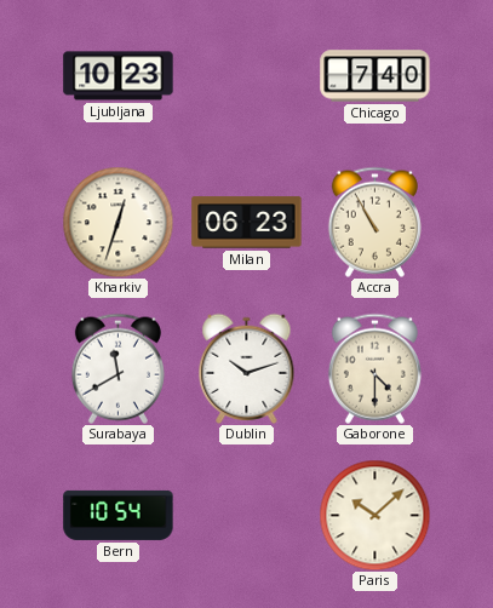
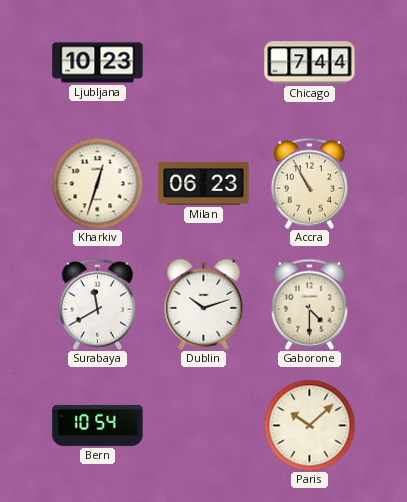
Chicago: 7:40 -> 7:44
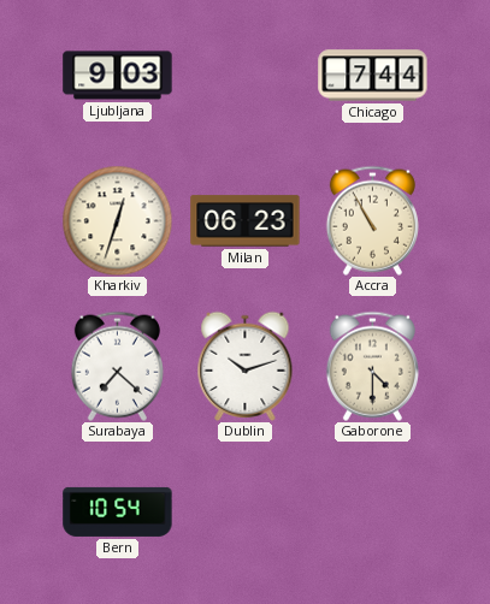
Ljubljana: 10:23 -> 9:03
Surabaya: 11:40 -> 7:22
Paris: 10:08 -> none
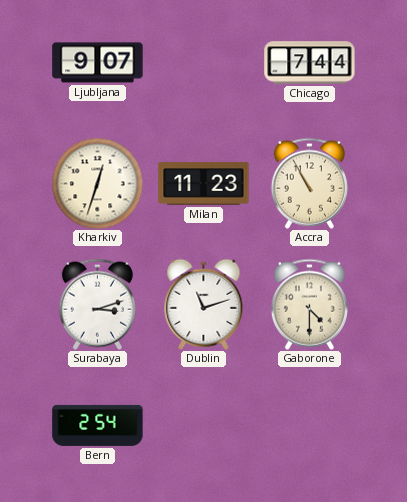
Ljubljana: 9:03 -> 9:07
Milan: 06:23 -> 11:23
Surabaya: 7:22 -> 3:12
Dublin: 10:12 -> 11:12
Bern: 10:54 -> 2:54
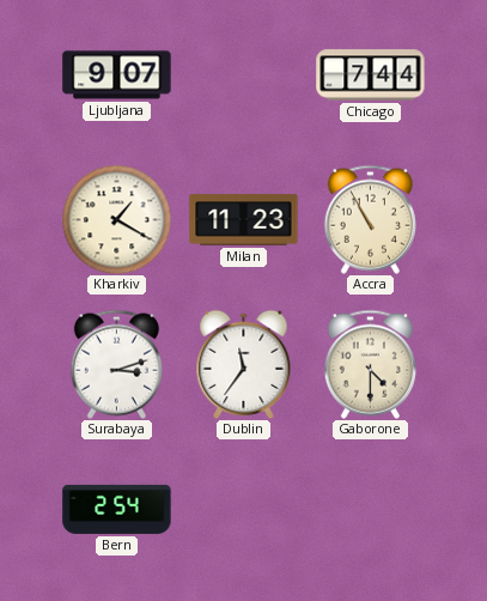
Kharkiv: 12:33 -> 1:20
Dublin: 11:12 -> 11:36
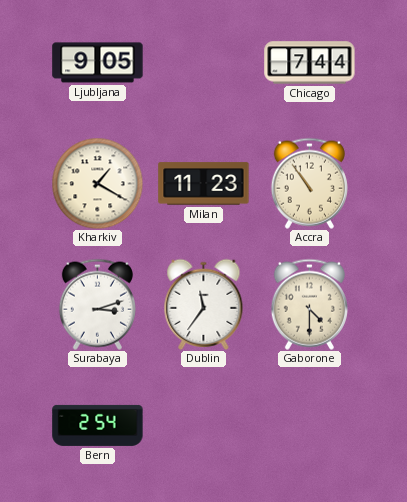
Ljubljana: 9:07 -> 9:05
Accra: 10:55 -> 10:54
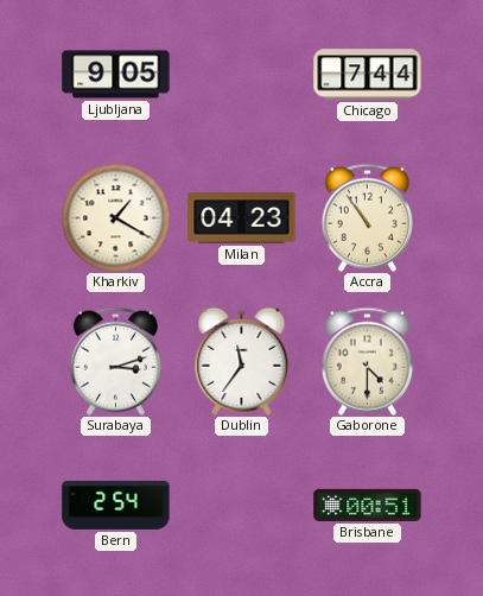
Milan: 11:23 -> 04:23
Brisbane: none -> 00:51
